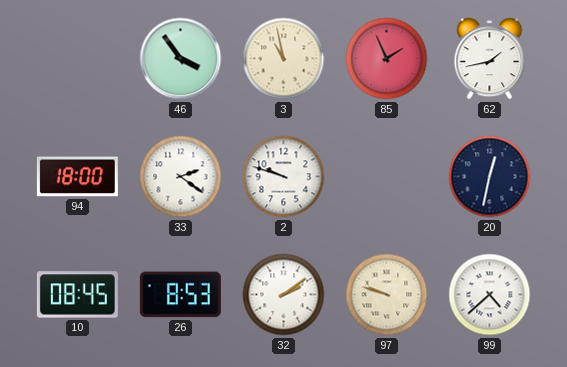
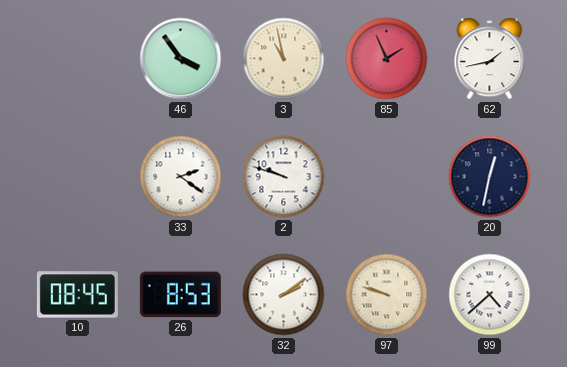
94: 18:00 -> none
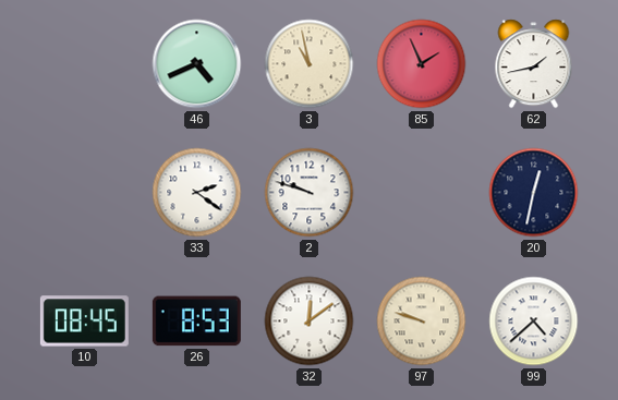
46: 3:54 -> 4:41
32: 2:09 -> 12:09
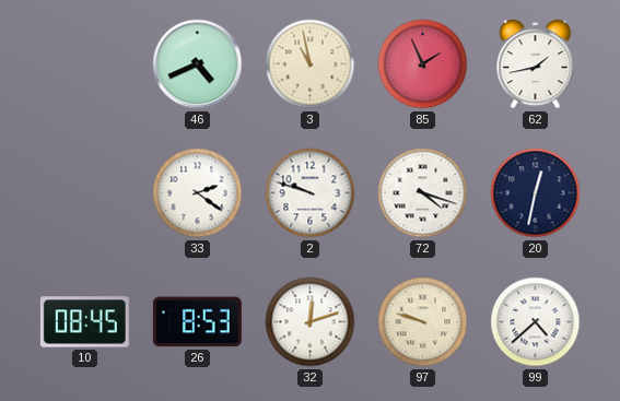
72: none -> 4:18
32: 12:09 -> 12:12
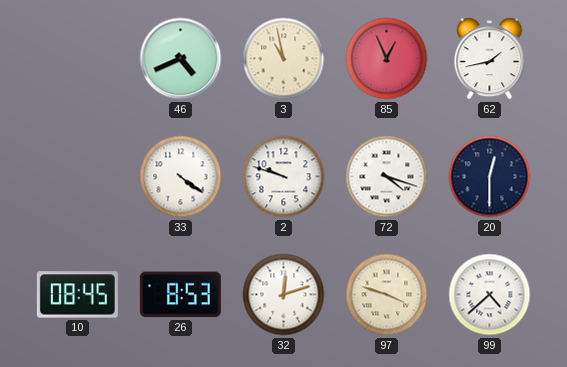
85: 1:56 -> 12:56
33: 2:21 -> 4:21
20: 12:32 -> 12:30
97: 9:48 -> 3:48
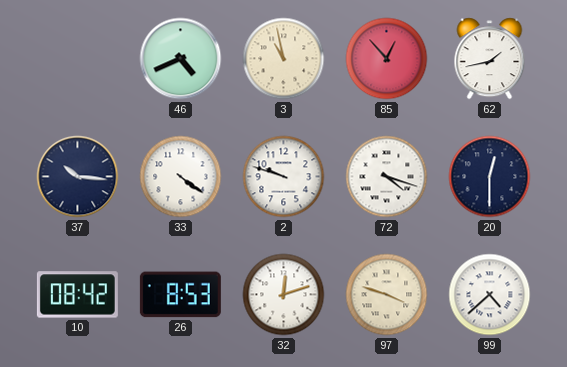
85: 12:56 -> 12:53
37: none -> 10:16
10: 08:45 -> 08:42
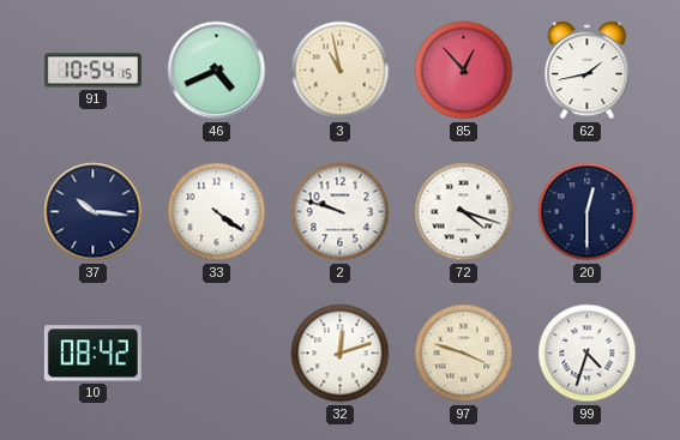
91: none -> 10:54
26: 8:53 -> none
99: 4:38 -> 4:33
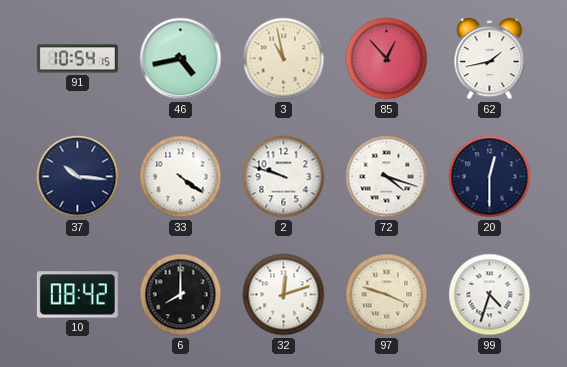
46: 4:41 -> 4:43
6: none -> 8:00
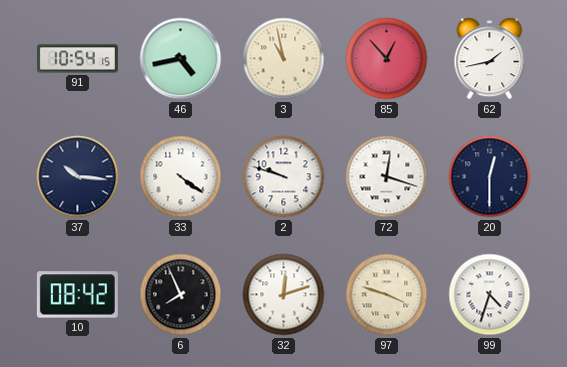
72: 4:18 -> 12:18
6: 8:00 -> 7:56
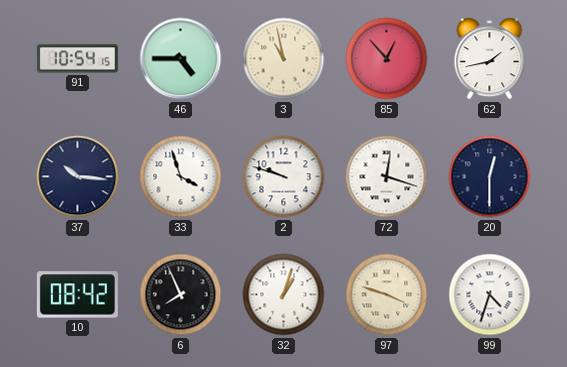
46: 4:43 -> 4:45
33: 4:21 -> 3:57
32: 12:12 -> 1:03
